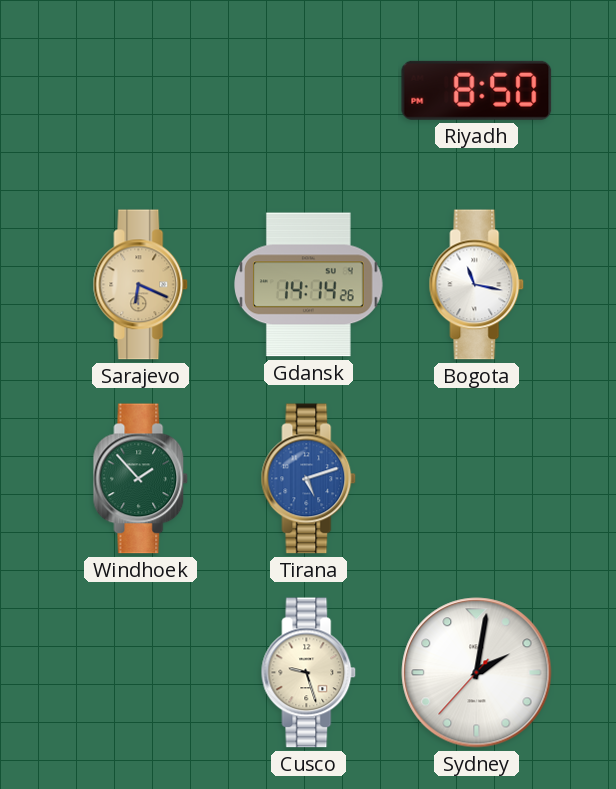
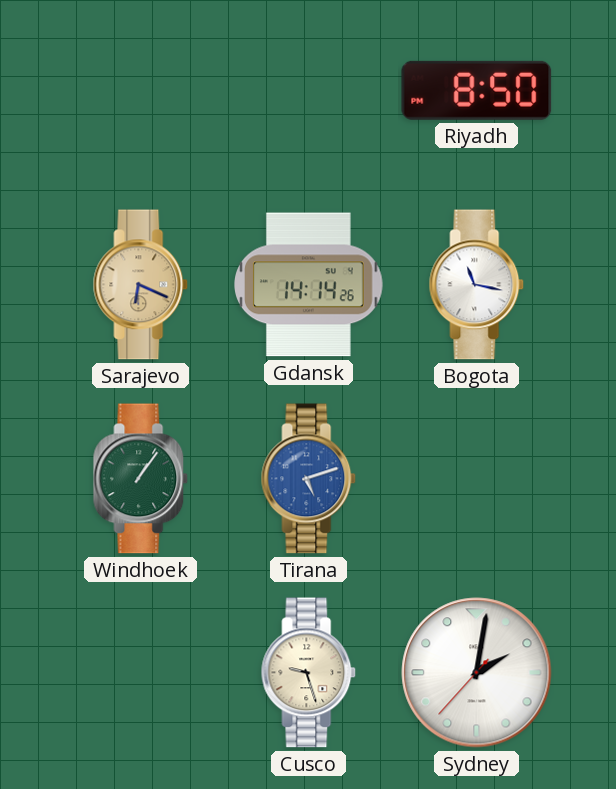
Windhoek: 1:53 -> 1:06
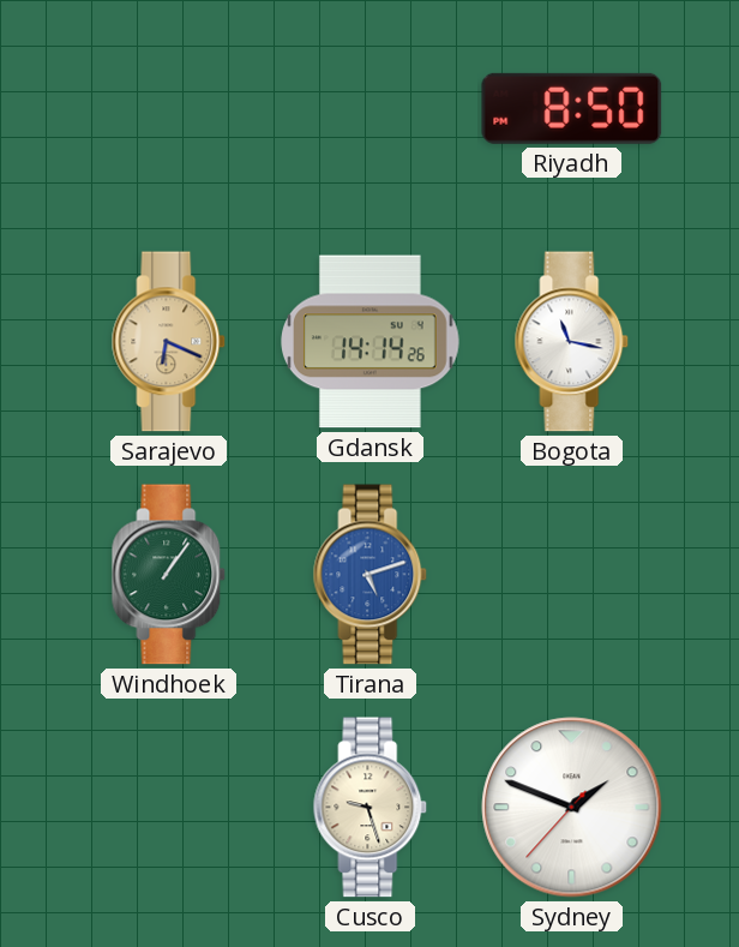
Sydney: 2:01 -> 1:48
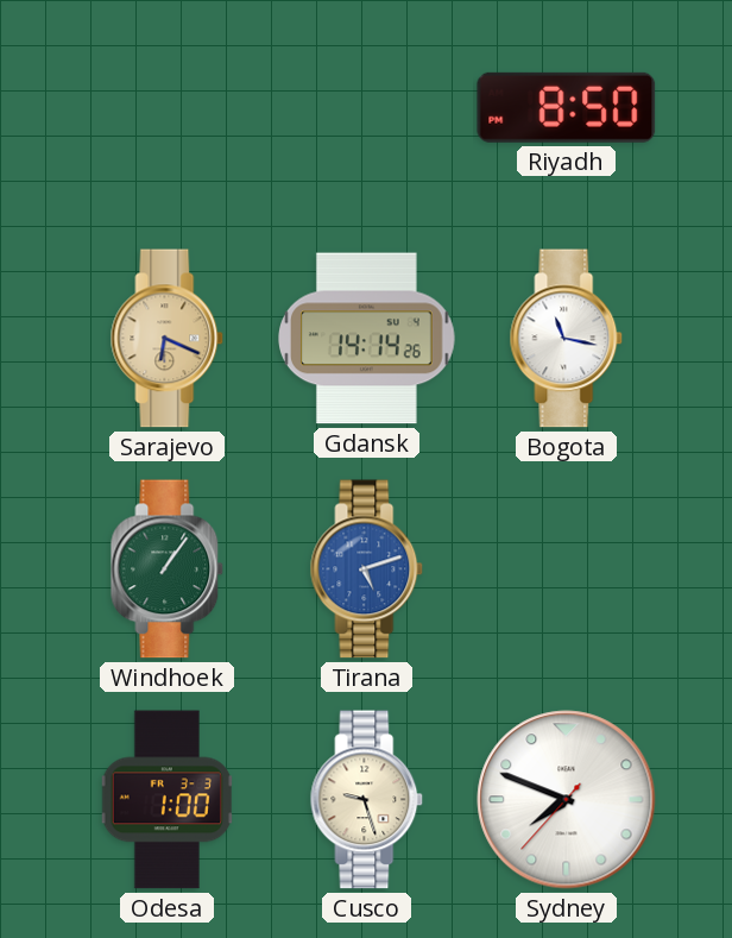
Odesa: none -> 1:00
Sydney: 1:48 -> 7:48
